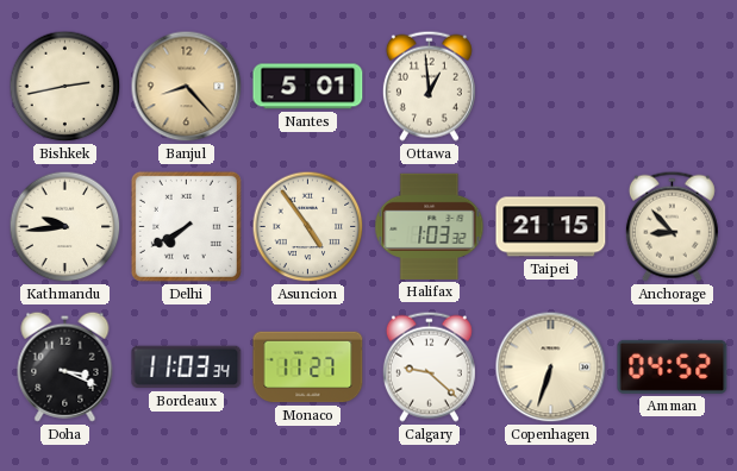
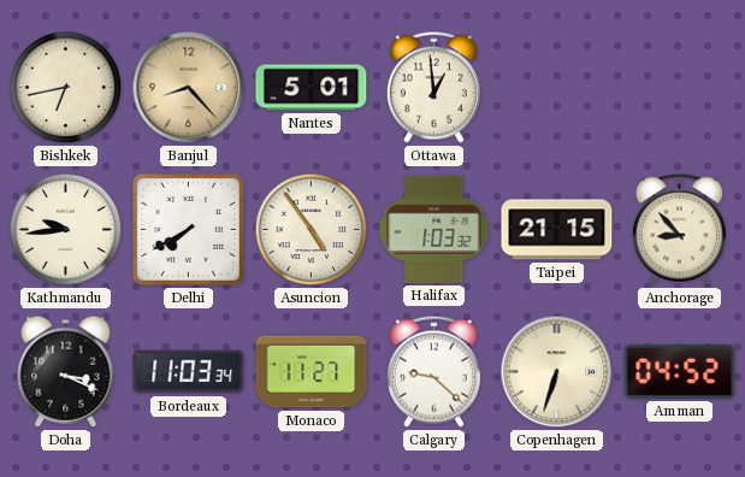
Bishkek: 2:43 -> 6:43
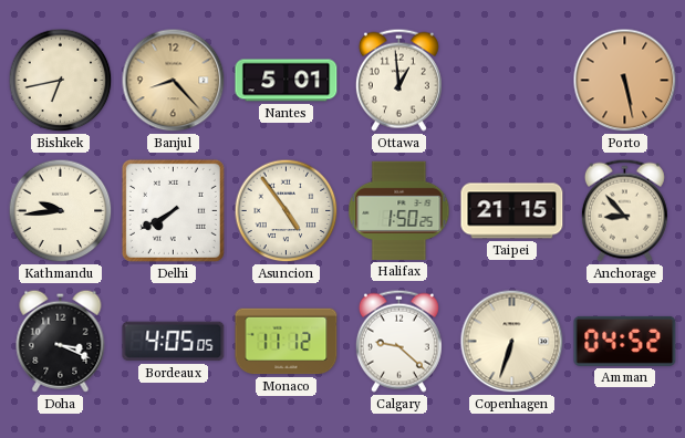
Porto: none -> 5:28
Halifax: 1:03 -> 1:50
Bordeaux: 11:03 -> 4:05
Monaco: 11:27 -> 11:12
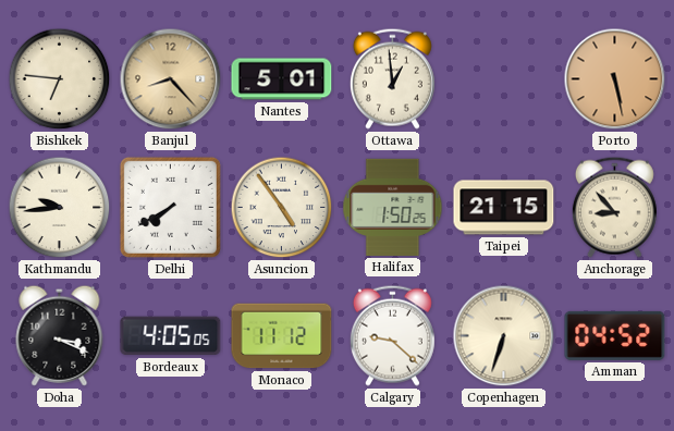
Bishkek: 6:43 -> 6:46
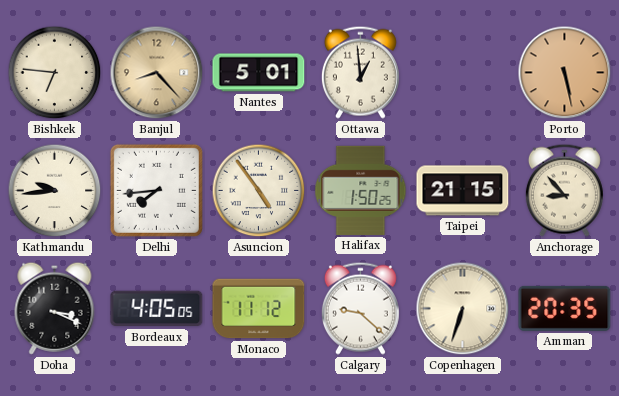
Delhi: 7:40 -> 7:44
Amman: 04:52 -> 20:35
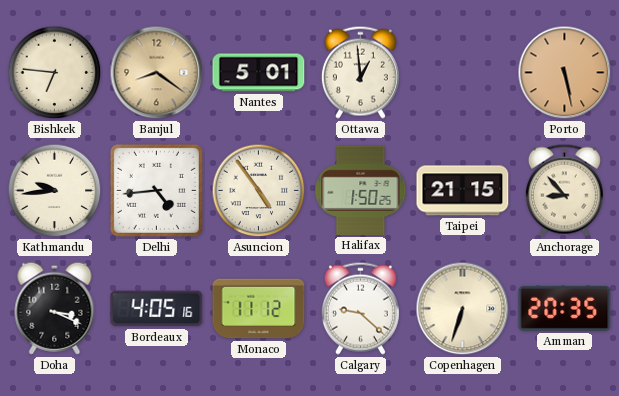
Banjul: 8:23 -> 8:21
Delhi: 7:44 -> 4:44
Bordeaux: 4:05:05 -> 4:05:16
